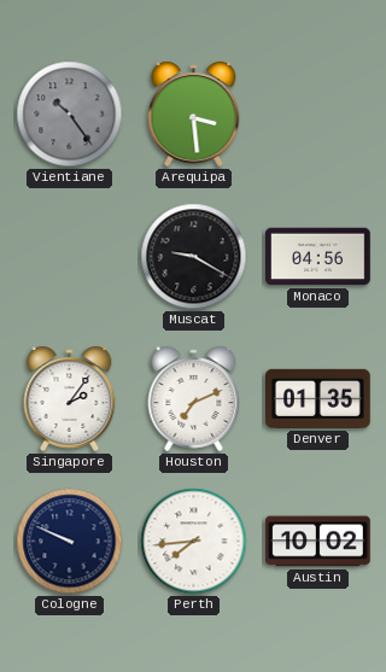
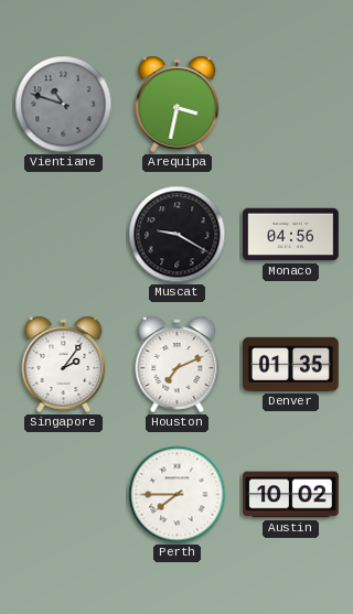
Vientiane: 10:24 -> 10:48
Arequipa: 3:29 -> 3:32
Cologne: 9:49 -> none
Perth: 7:44 -> 7:45
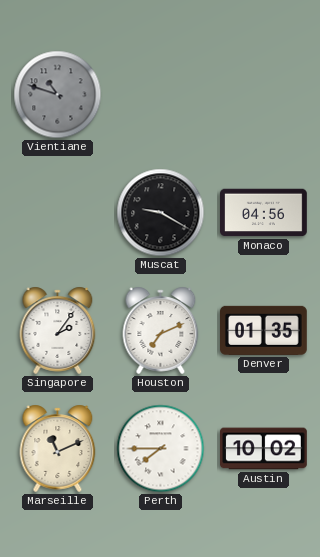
Arequipa: 3:32 -> none
Marseille: none -> 11:11
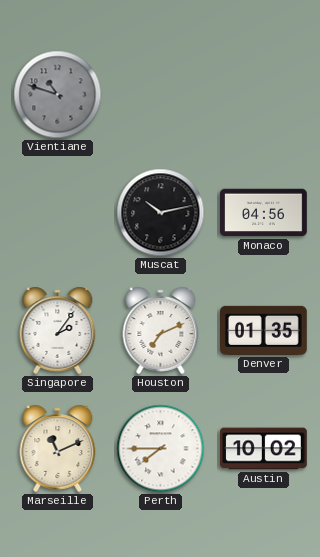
Muscat: 9:20 -> 10:13
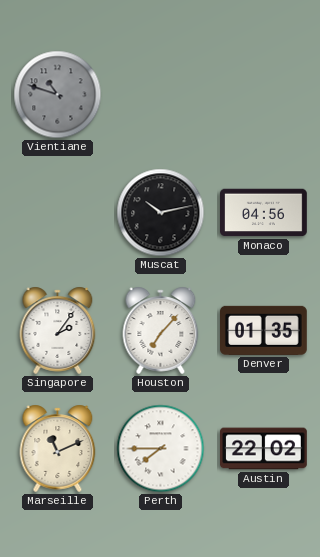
Houston: 7:11 -> 7:07
Austin: 10:02 -> 22:02
